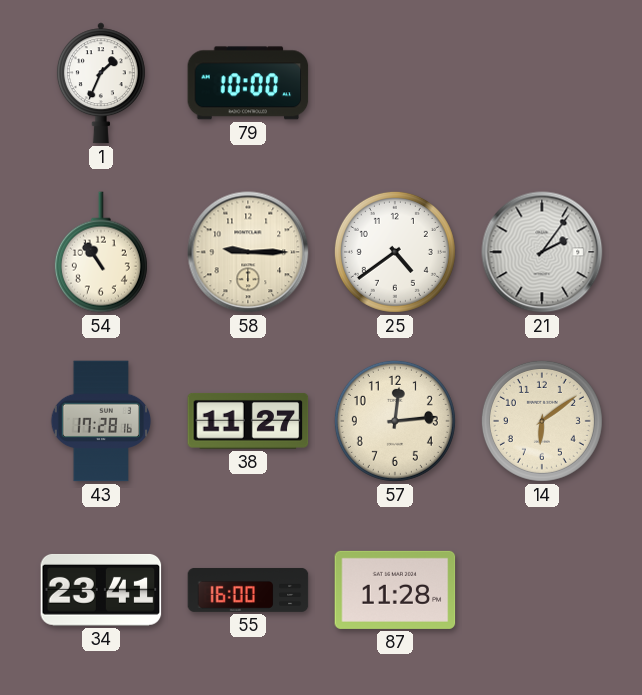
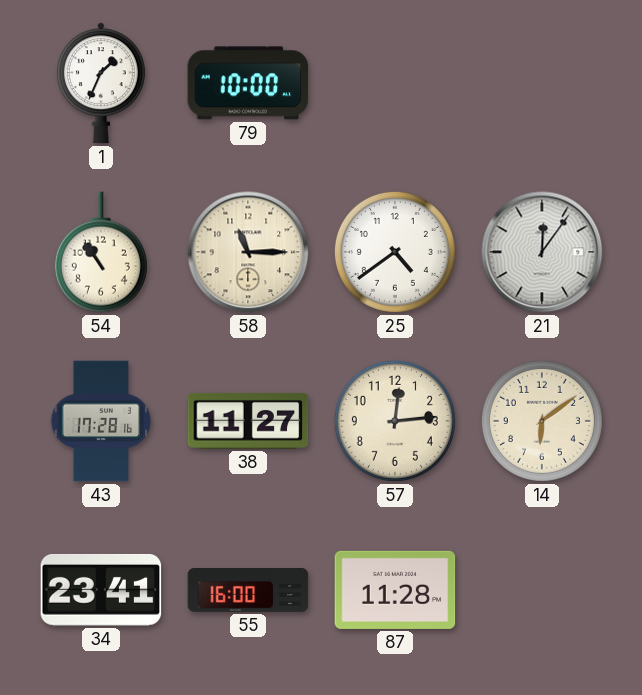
58: 9:15 -> 11:15
21: 2:06 -> 12:06
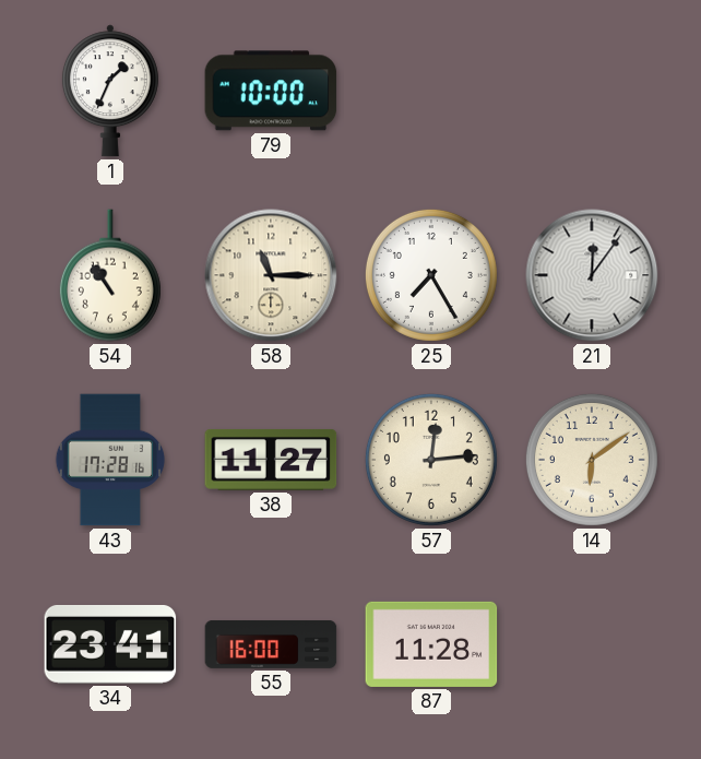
25: 4:39 -> 7:25
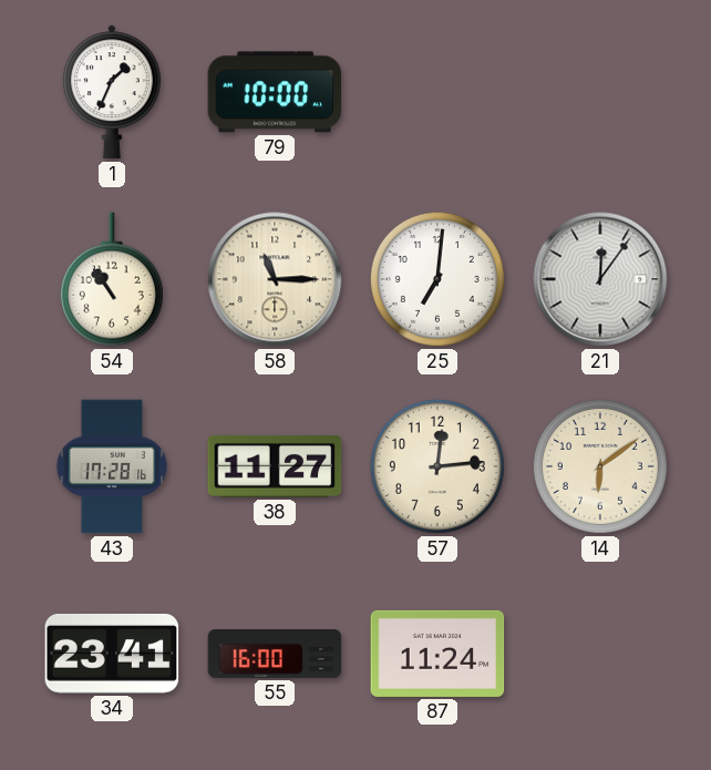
25: 7:25 -> 7:01
87: 11:28 -> 11:24
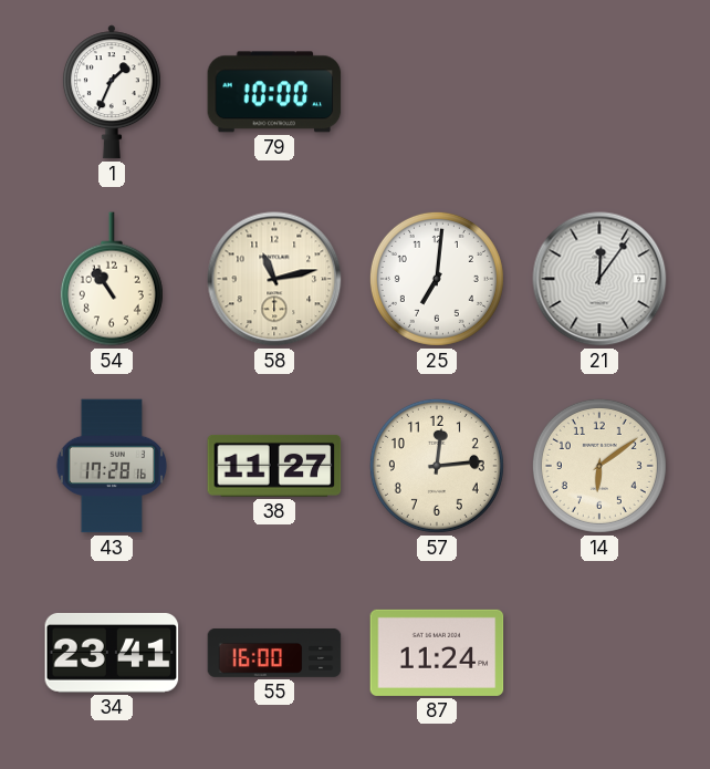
58: 11:15 -> 11:13
